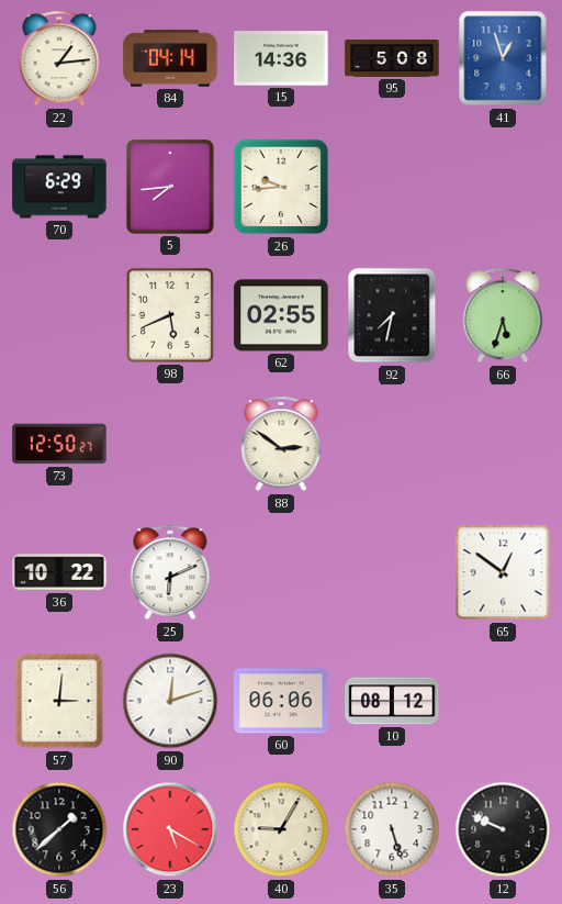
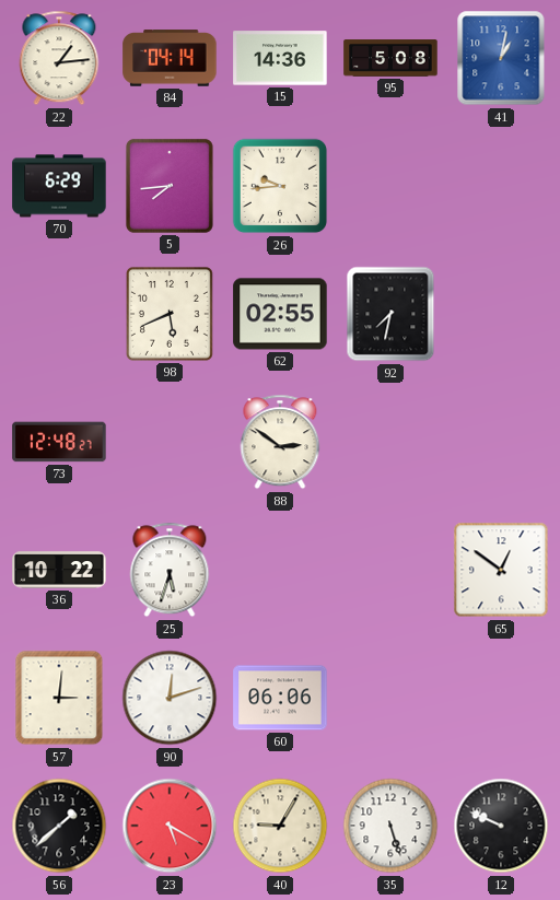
41: 12:57 -> 1:02
66: 5:33 -> none
73: 12:50 -> 12:48
25: 6:11 -> 5:33
10: 08:12 -> none
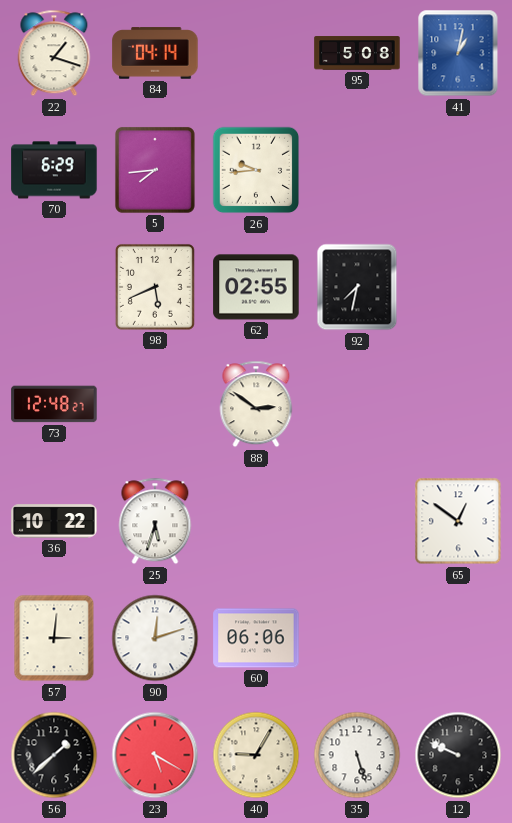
22: 1:14 -> 1:18
15: 14:36 -> none
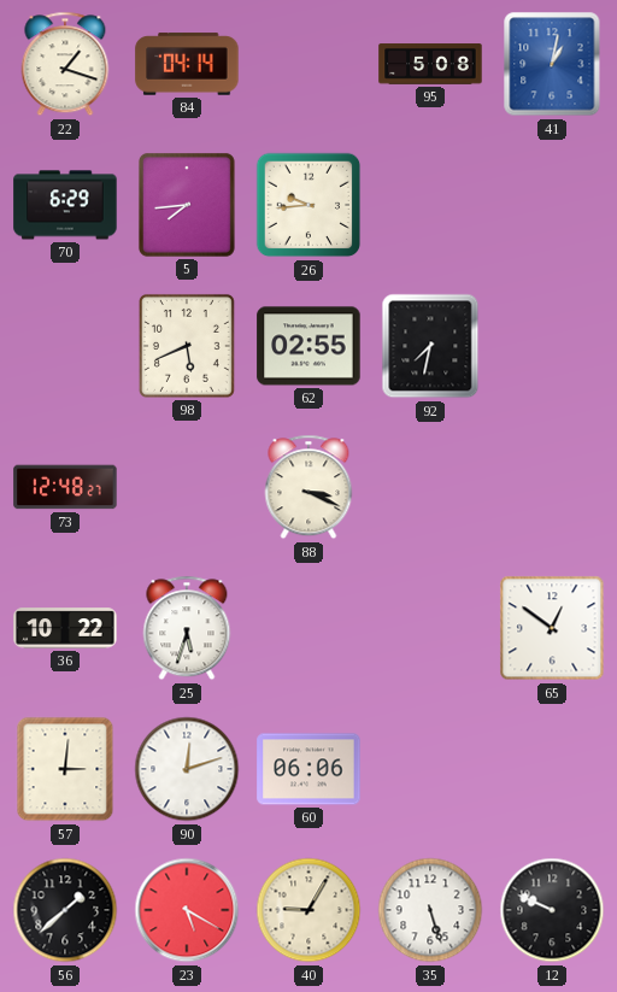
88: 2:51 -> 3:19
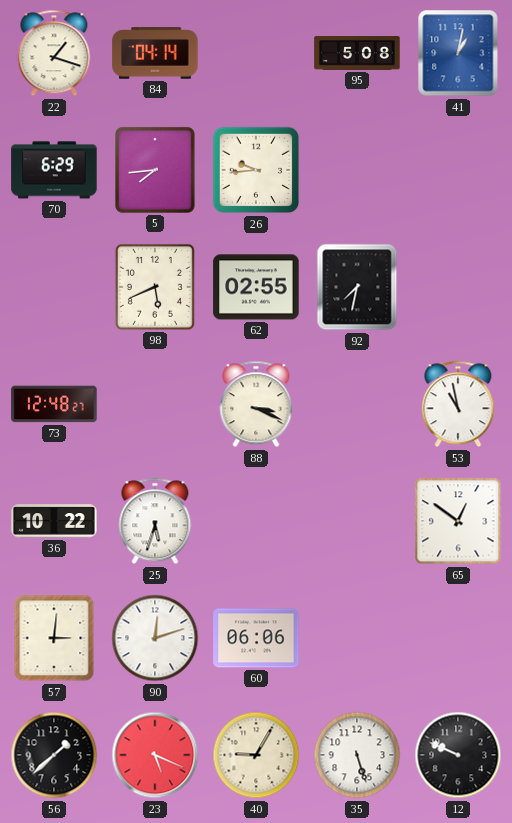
53: none -> 10:58
23: 5:20 -> 5:19
